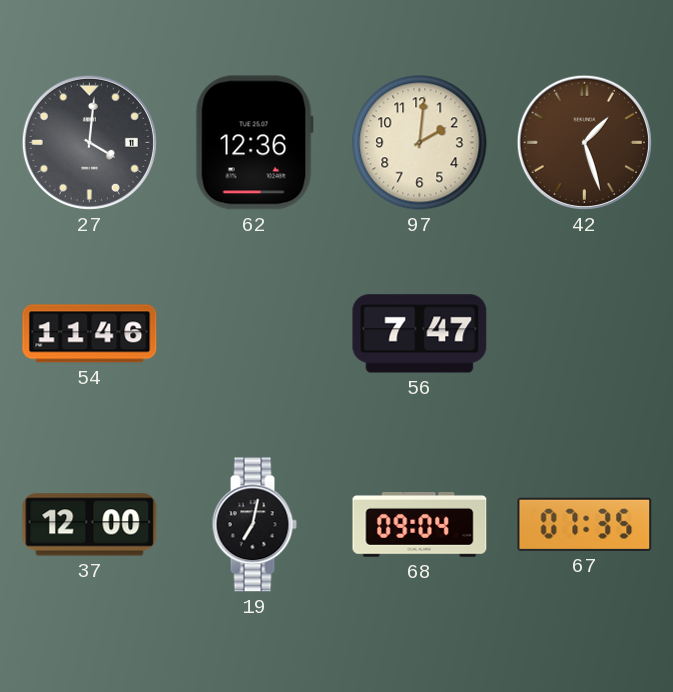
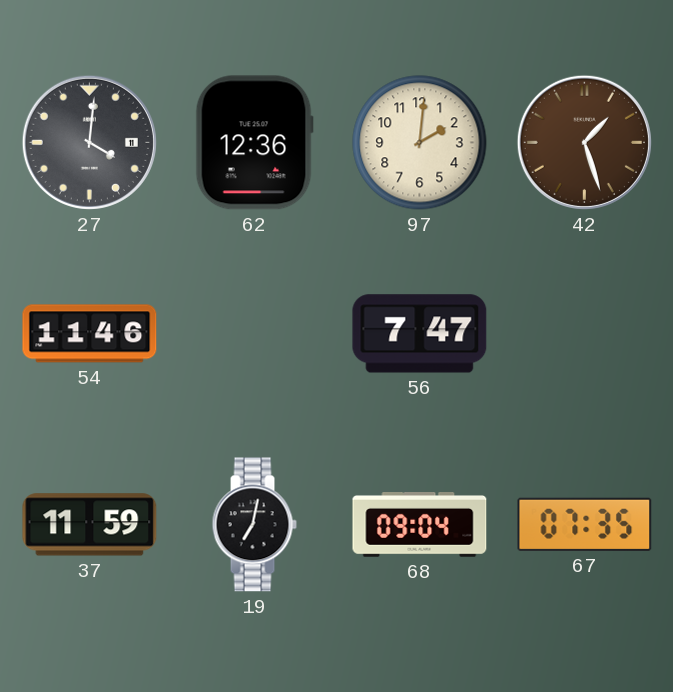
37: 12:00 -> 11:59
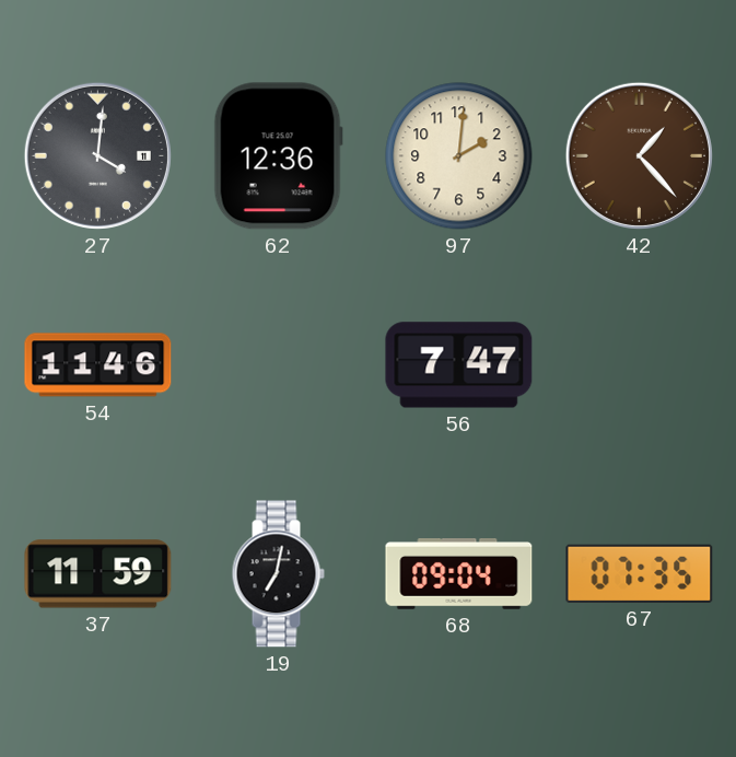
42: 1:27 -> 1:23
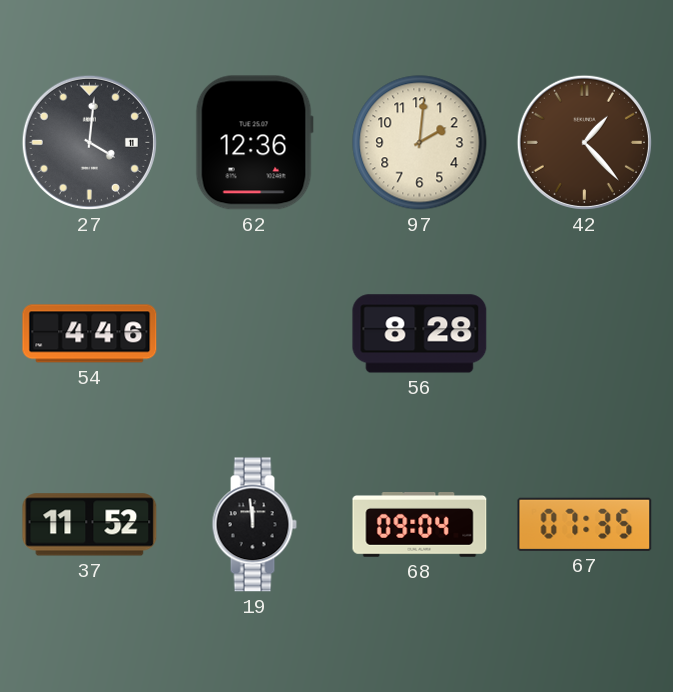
54: 11:46 -> 4:46
56: 7:47 -> 8:28
37: 11:59 -> 11:52
19: 7:02 -> 11:59
